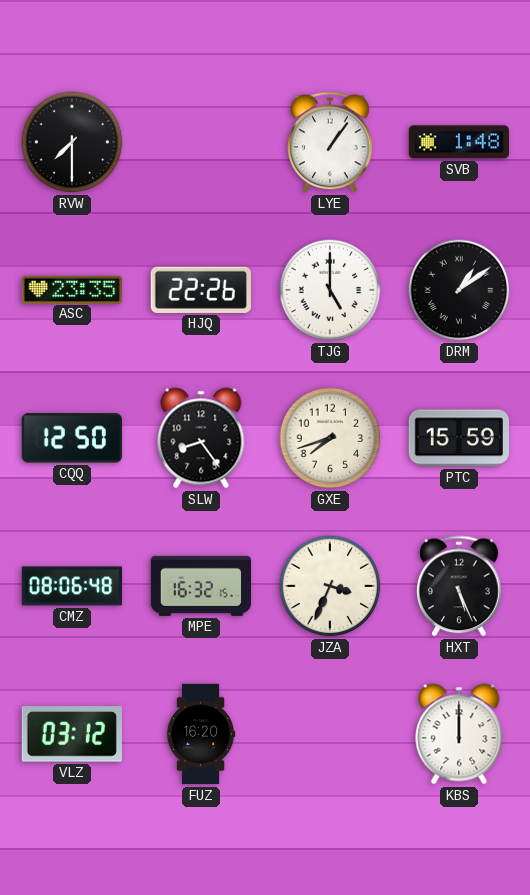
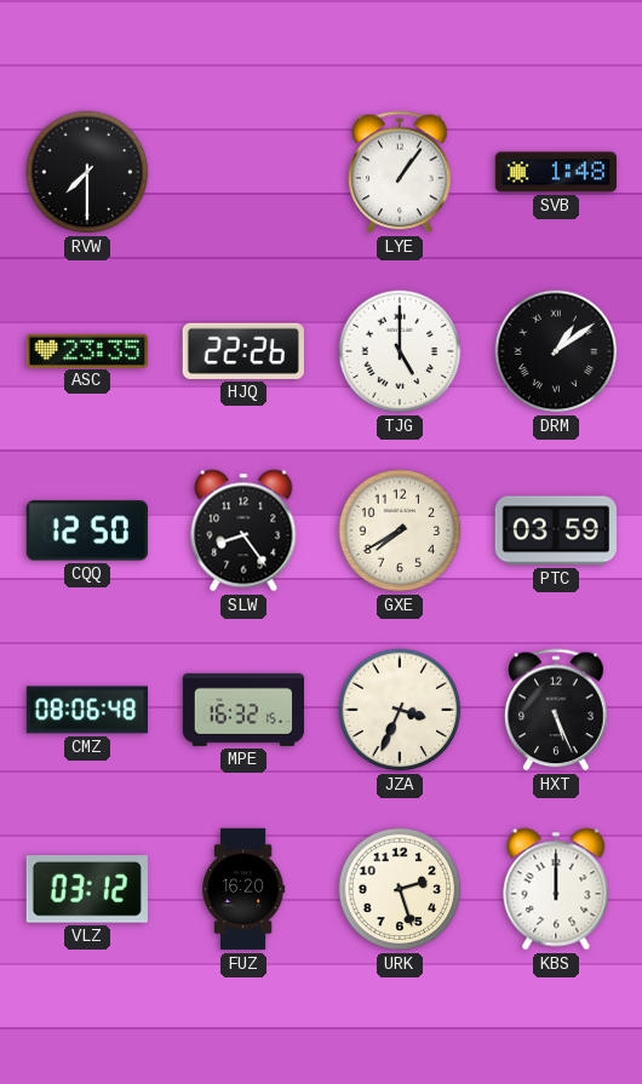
GXE: 7:42 -> 7:40
PTC: 15:59 -> 03:59
URK: none -> 2:27
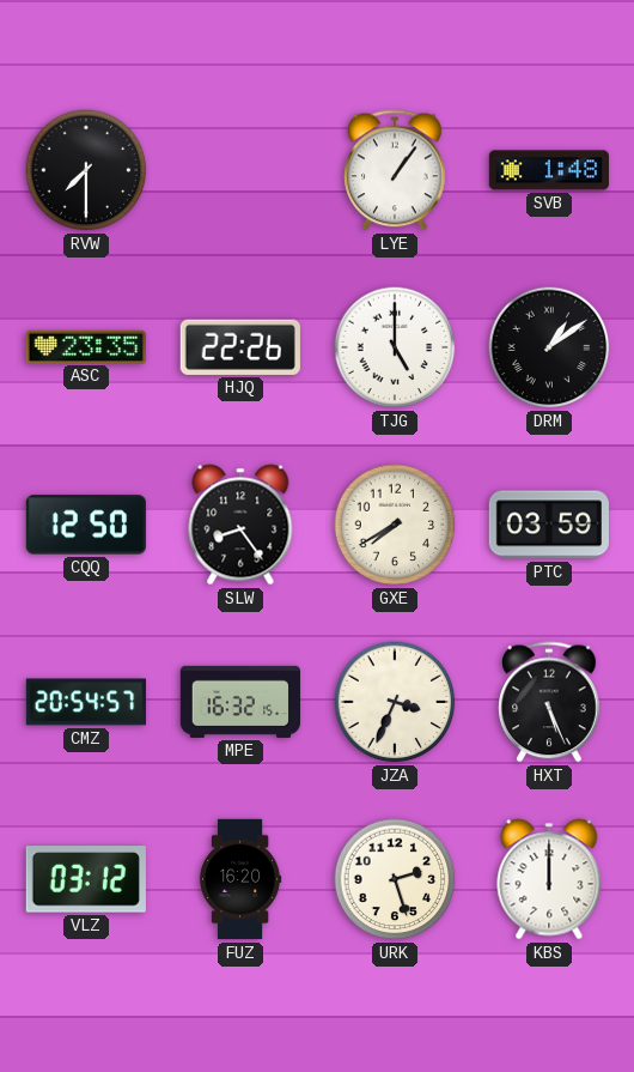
CMZ: 08:06 -> 20:54
